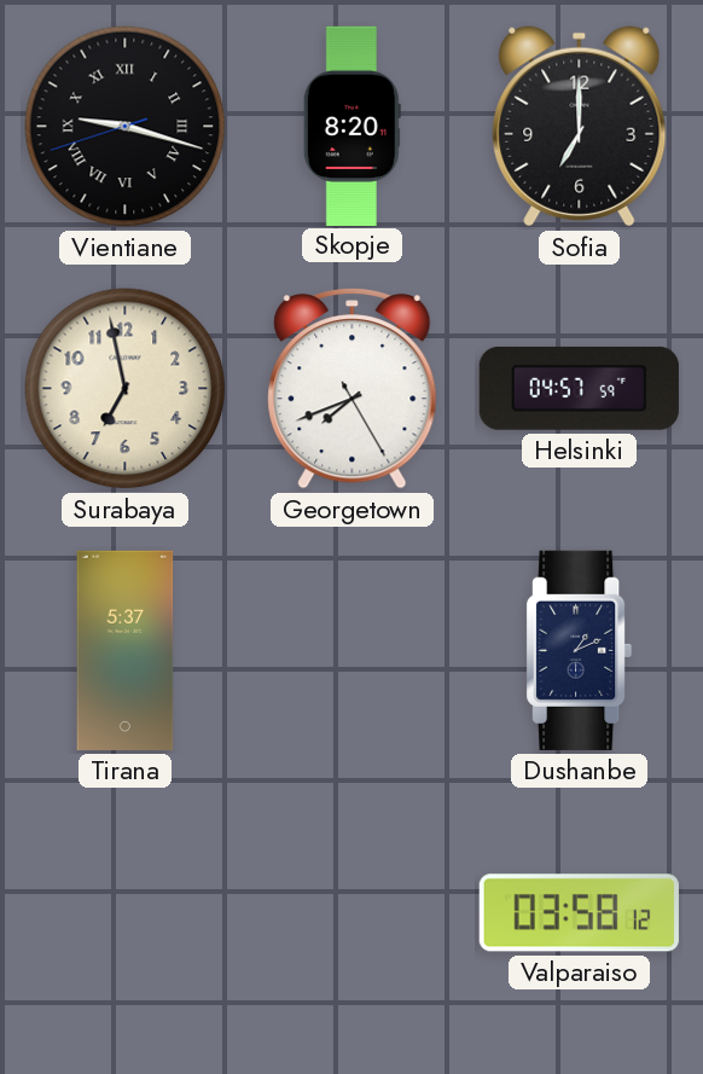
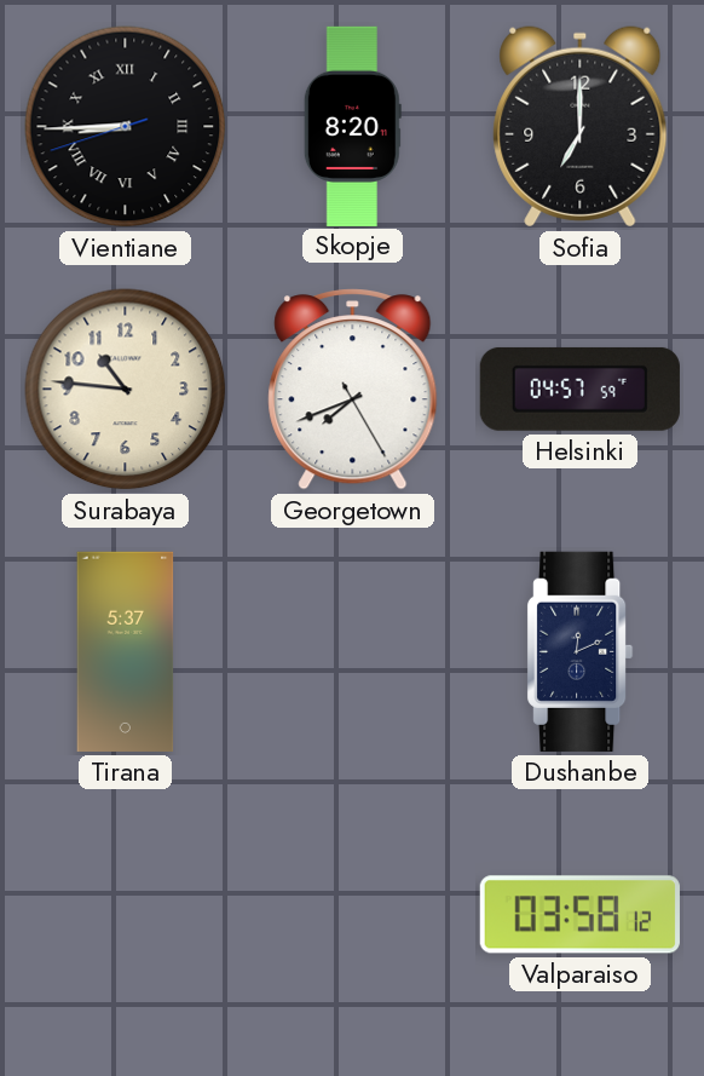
Vientiane: 9:17 -> 8:44
Surabaya: 6:58 -> 10:46
Dushanbe: 1:11 -> 12:11
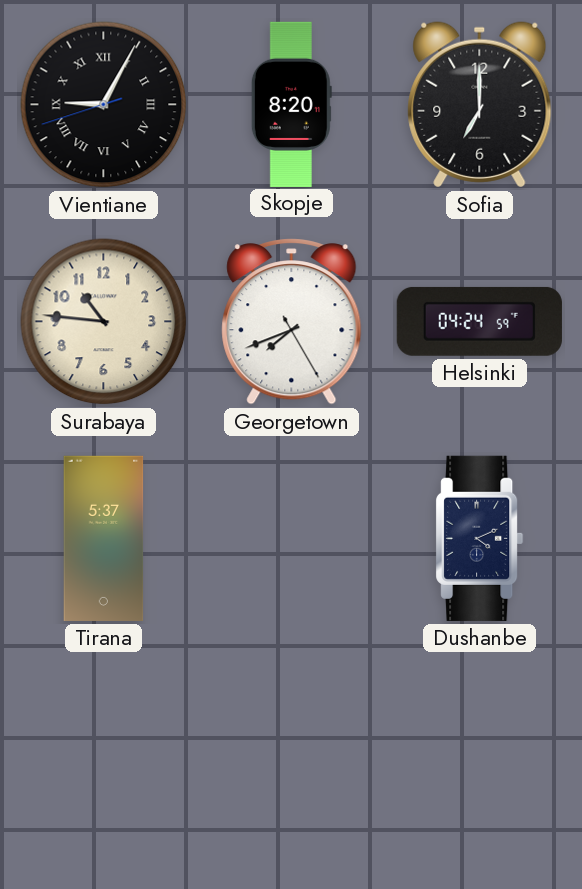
Vientiane: 8:44 -> 9:04
Helsinki: 04:57 -> 04:24
Dushanbe: 12:11 -> 4:11
Valparaiso: 03:58 -> none
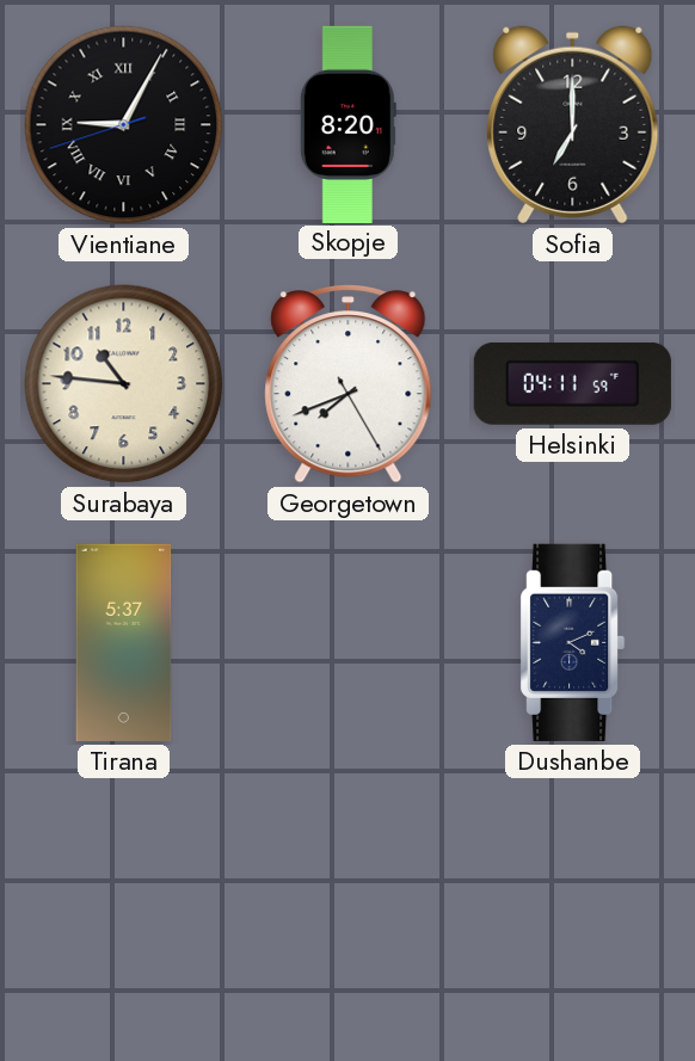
Helsinki: 04:24 -> 04:11
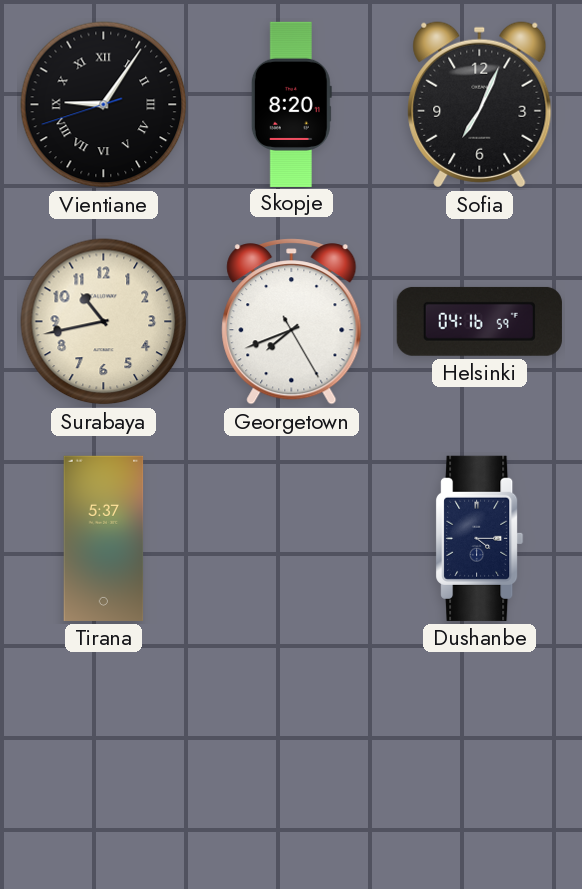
Vientiane: 9:04 -> 9:05
Sofia: 7:00 -> 7:04
Surabaya: 10:46 -> 10:43
Helsinki: 04:11 -> 04:16
Dushanbe: 4:11 -> 4:15
